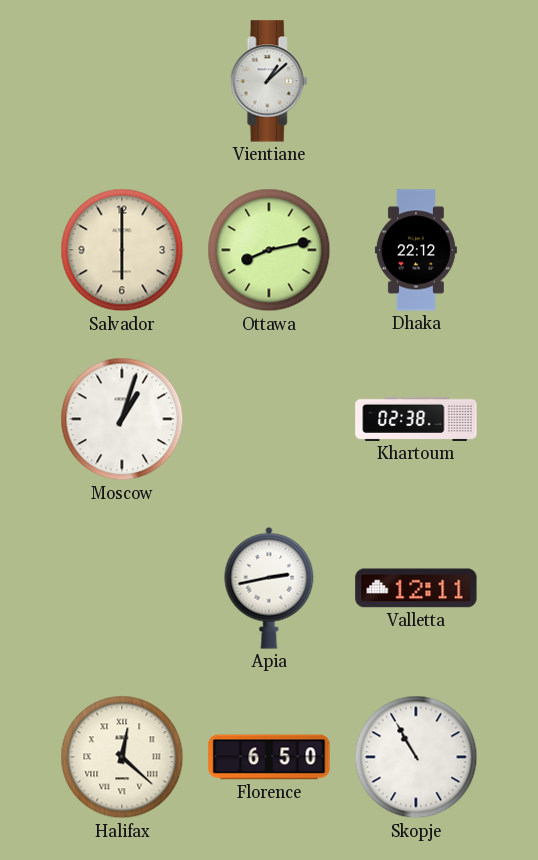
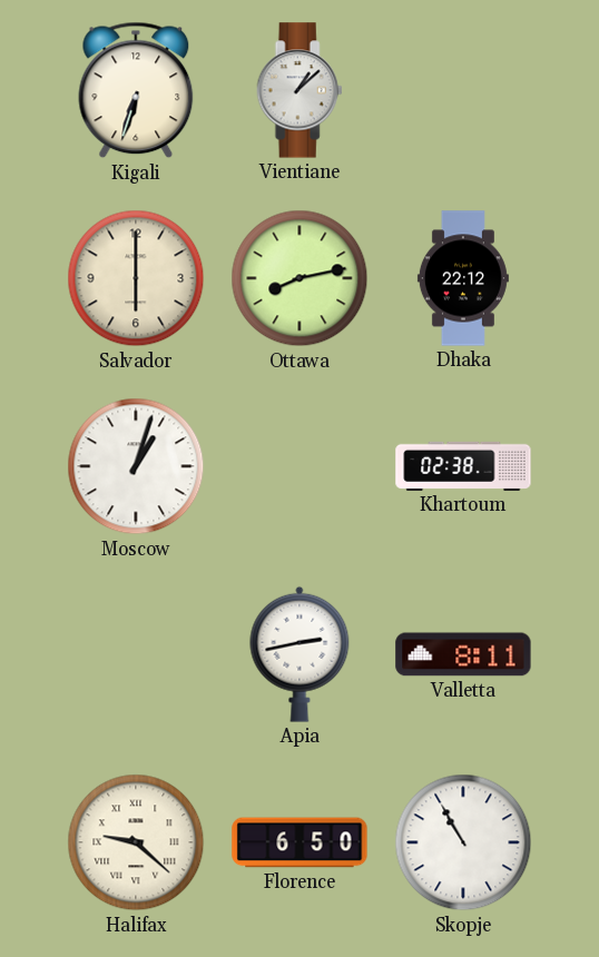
Kigali: none -> 6:33
Valletta: 12:11 -> 8:11
Halifax: 12:22 -> 9:22
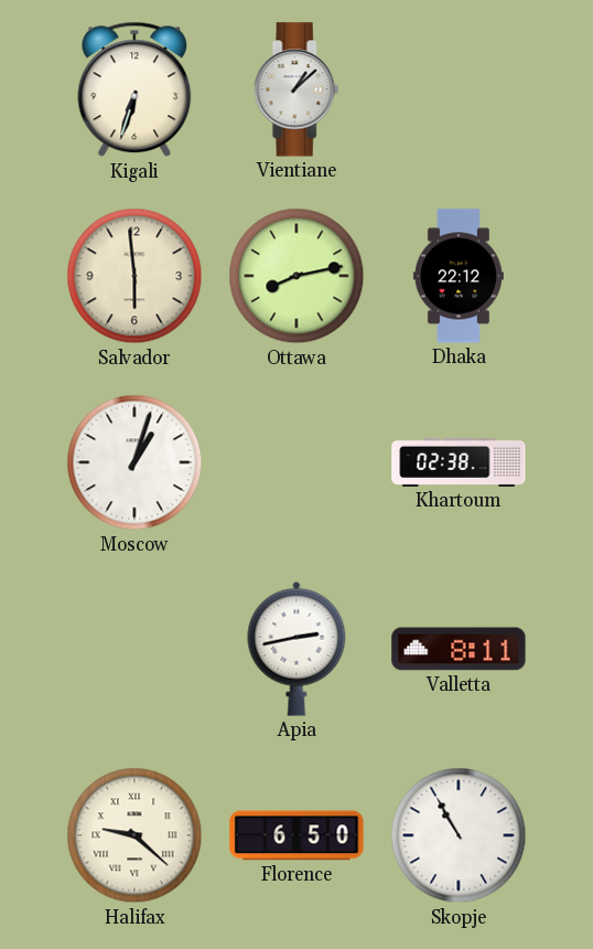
Salvador: 6:00 -> 5:59
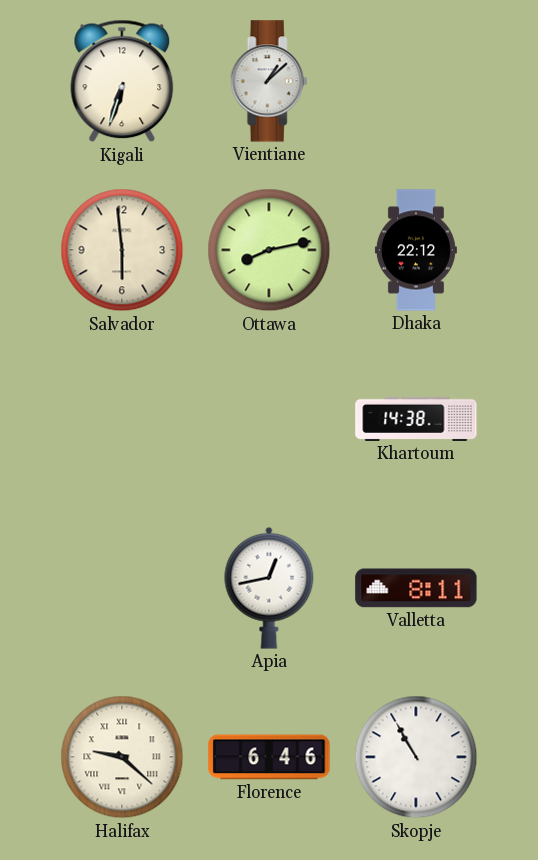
Moscow: 1:03 -> none
Khartoum: 02:38 -> 14:38
Apia: 2:43 -> 12:43
Florence: 6:50 -> 6:46
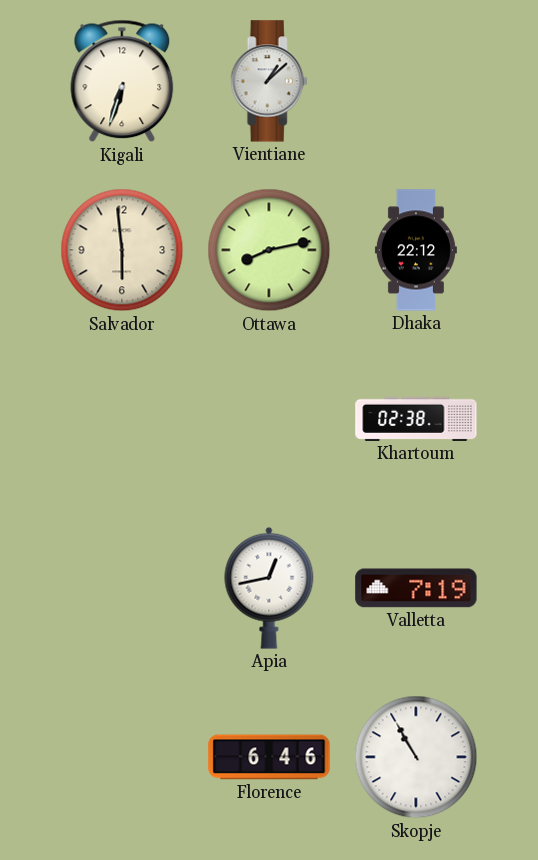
Khartoum: 14:38 -> 02:38
Valletta: 8:11 -> 7:19
Halifax: 9:22 -> none
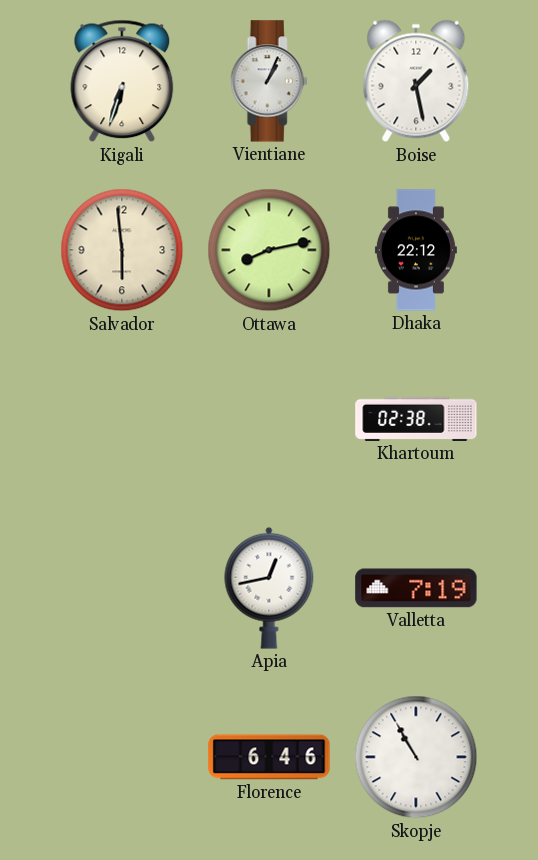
Vientiane: 1:08 -> 1:04
Boise: none -> 1:28
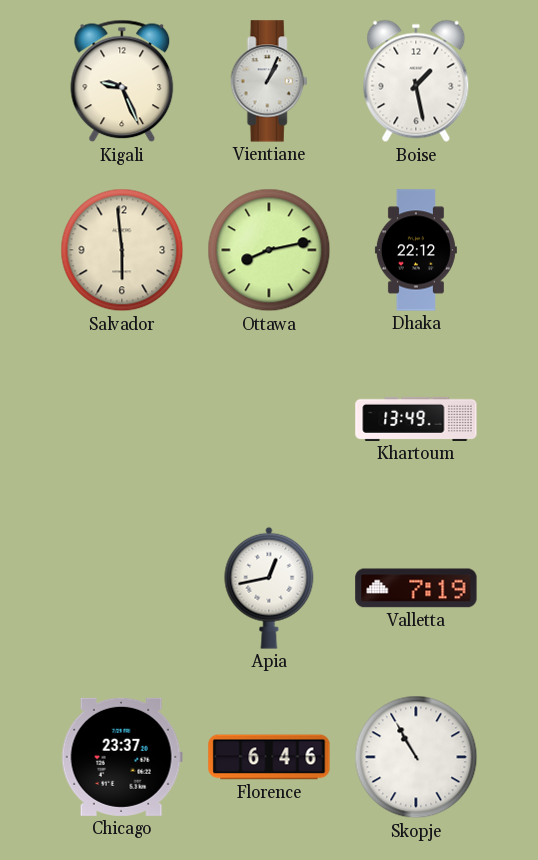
Kigali: 6:33 -> 9:26
Khartoum: 02:38 -> 13:49
Chicago: none -> 23:37
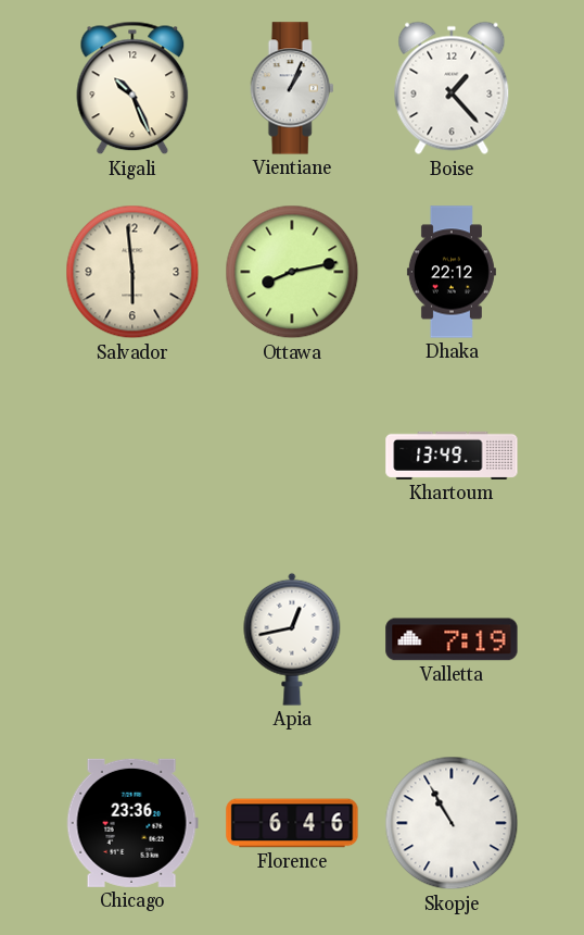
Kigali: 9:26 -> 10:26
Boise: 1:28 -> 1:23
Chicago: 23:37 -> 23:36
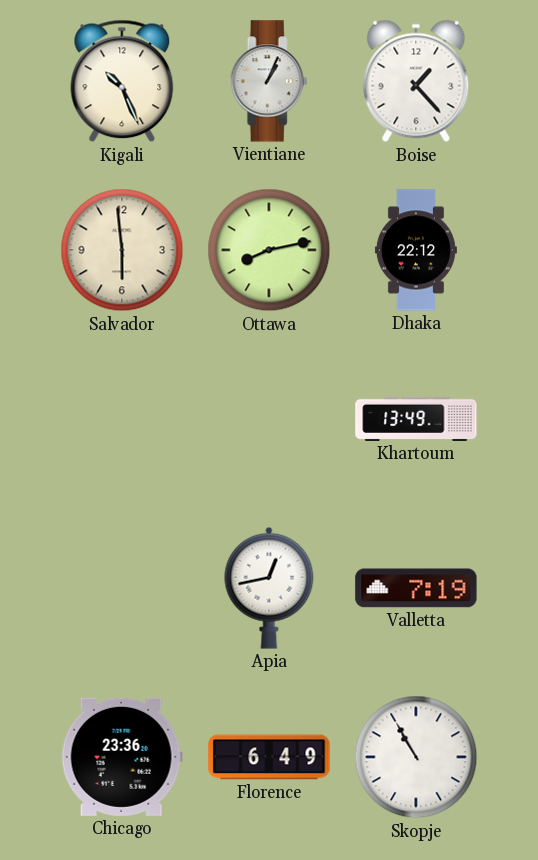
Florence: 6:46 -> 6:49
